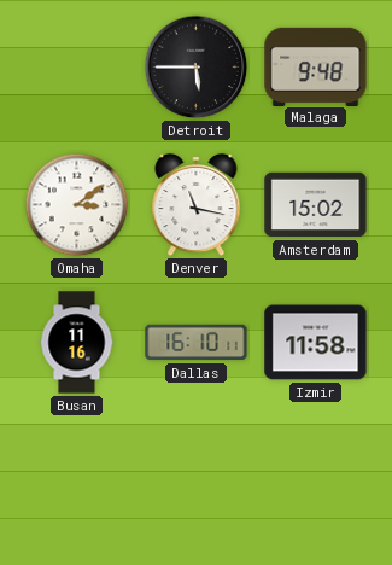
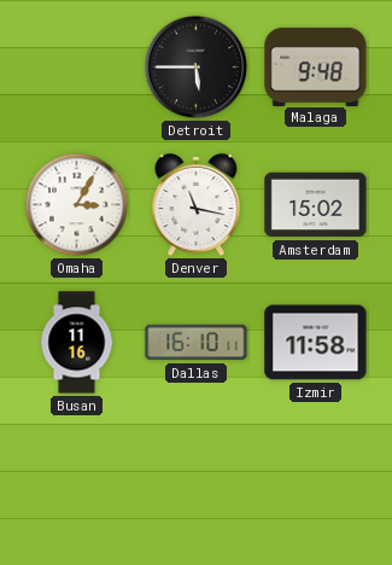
Omaha: 3:09 -> 3:05
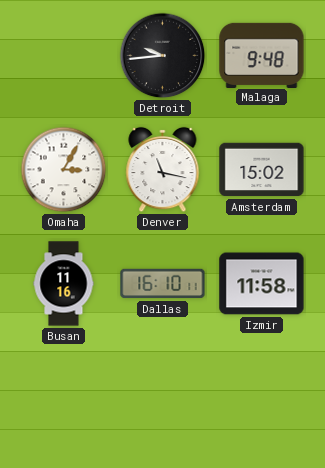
Detroit: 5:45 -> 9:44
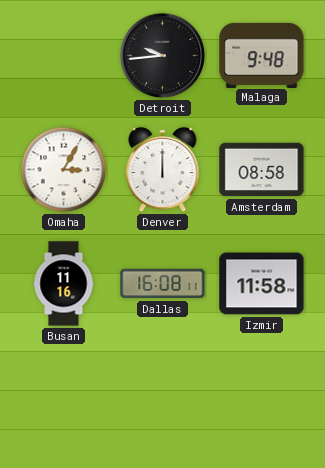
Denver: 11:17 -> 12:00
Amsterdam: 15:02 -> 08:58
Dallas: 16:10 -> 16:08
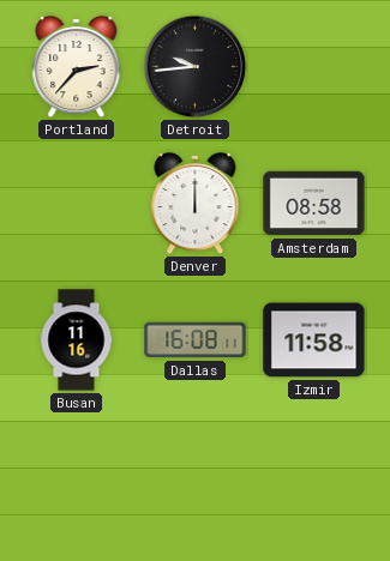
Portland: none -> 2:37
Malaga: 9:48 -> none
Omaha: 3:05 -> none
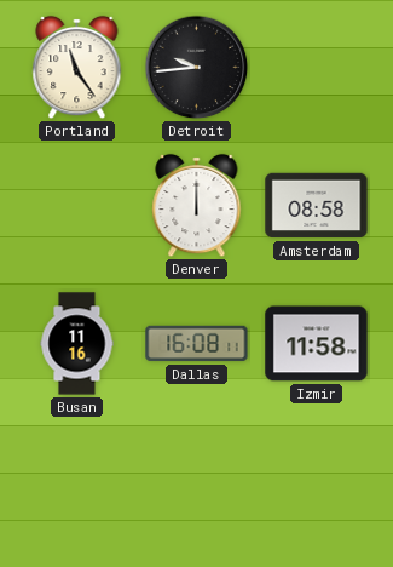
Portland: 2:37 -> 11:24
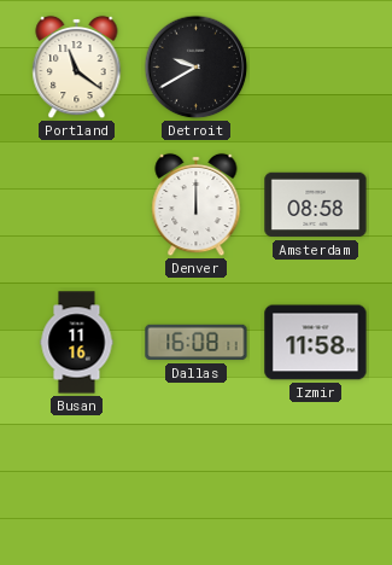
Portland: 11:24 -> 11:21
Detroit: 9:44 -> 9:40
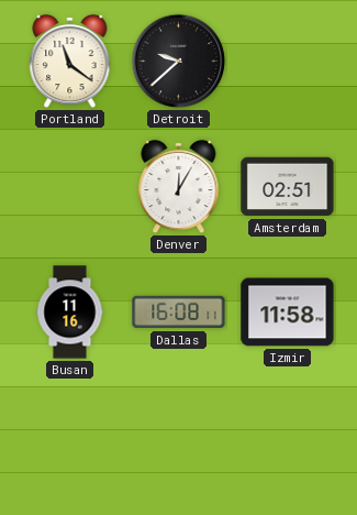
Detroit: 9:40 -> 9:38
Denver: 12:00 -> 12:05
Amsterdam: 08:58 -> 02:51
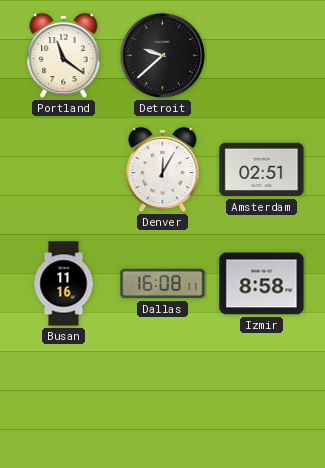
Izmir: 11:58 -> 8:58
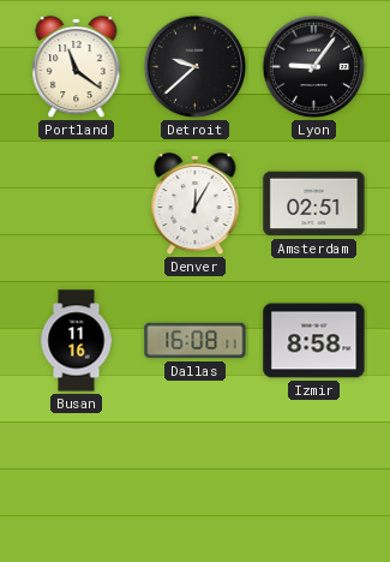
Lyon: none -> 9:06
